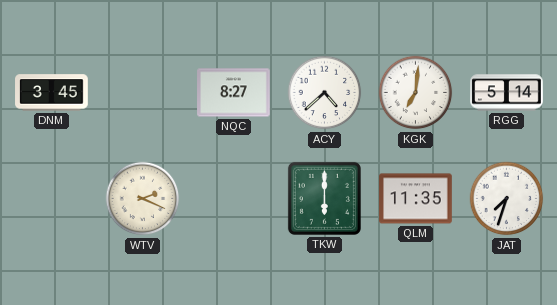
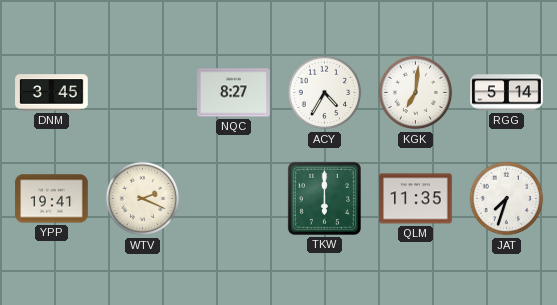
ACY: 4:38 -> 4:35
YPP: none -> 19:41
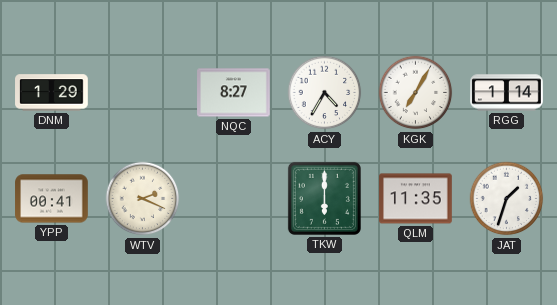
DNM: 3:45 -> 1:29
KGK: 7:01 -> 7:05
RGG: 5:14 -> 1:14
YPP: 19:41 -> 00:41
JAT: 7:33 -> 1:33
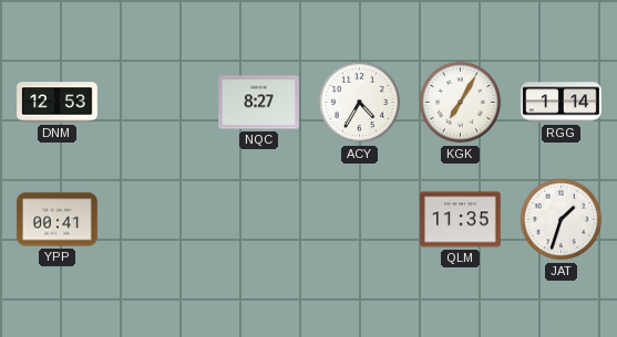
DNM: 1:29 -> 12:53
WTV: 2:19 -> none
TKW: 6:00 -> none
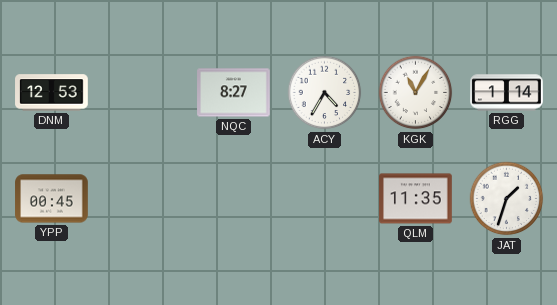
KGK: 7:05 -> 11:05
YPP: 00:41 -> 00:45
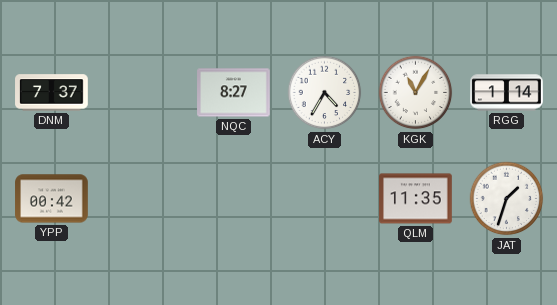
DNM: 12:53 -> 7:37
YPP: 00:45 -> 00:42
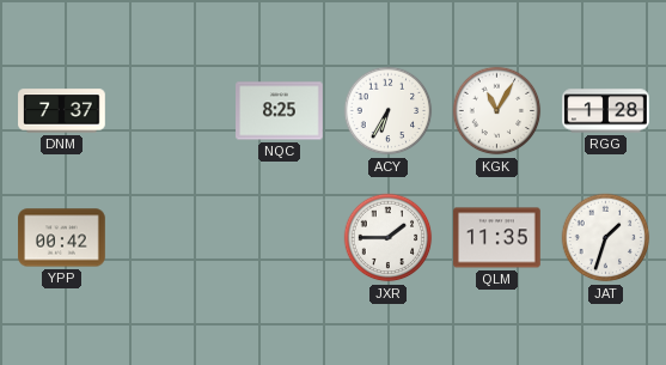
NQC: 8:27 -> 8:25
ACY: 4:35 -> 6:35
RGG: 1:14 -> 1:28
JXR: none -> 1:45
